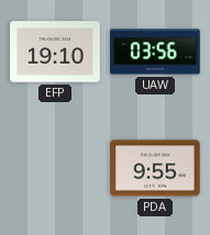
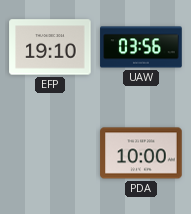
PDA: 9:55 -> 10:00
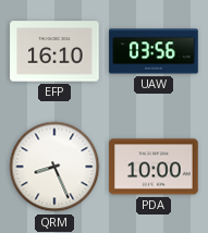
EFP: 19:10 -> 16:10
QRM: none -> 8:26
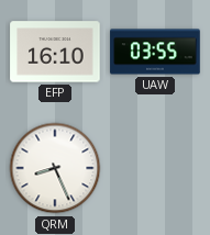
UAW: 03:56 -> 03:55
PDA: 10:00 -> none
